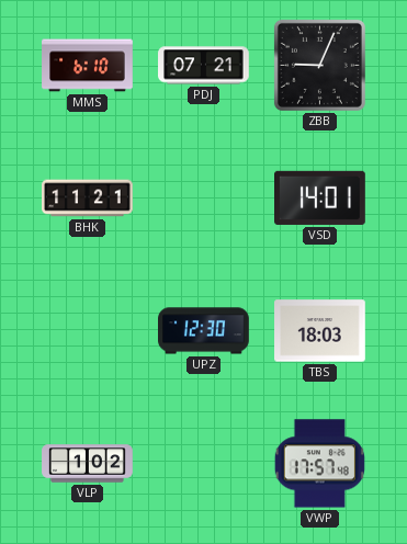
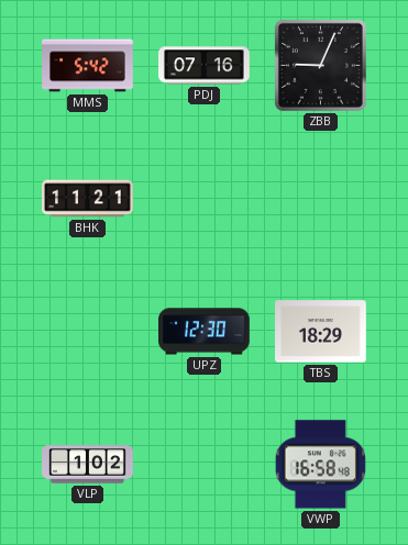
MMS: 6:10 -> 5:42
PDJ: 07:21 -> 07:16
VSD: 14:01 -> none
TBS: 18:03 -> 18:29
VWP: 17:57 -> 16:58
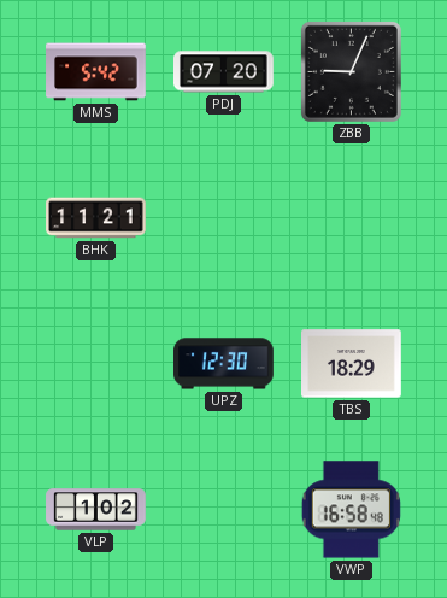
PDJ: 07:16 -> 07:20
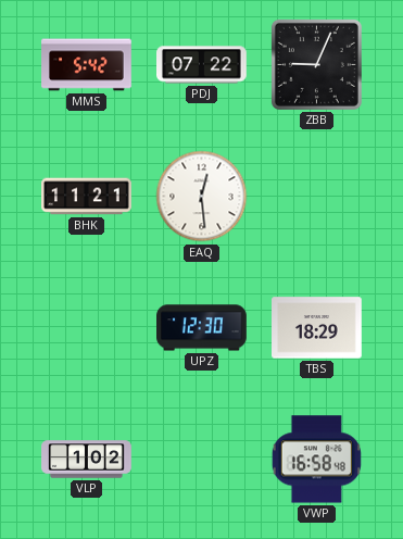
PDJ: 07:20 -> 07:22
EAQ: none -> 12:29
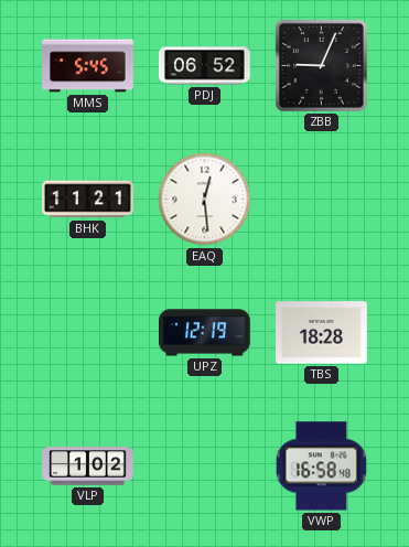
MMS: 5:42 -> 5:45
PDJ: 07:22 -> 06:52
UPZ: 12:30 -> 12:19
TBS: 18:29 -> 18:28
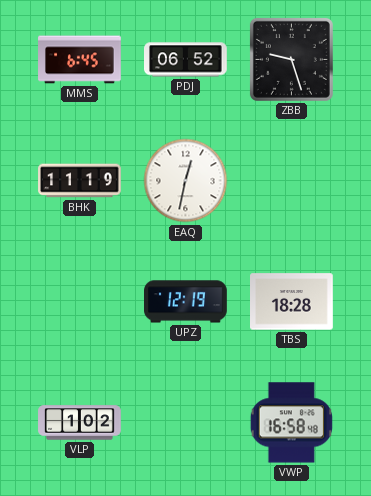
MMS: 5:45 -> 6:45
ZBB: 9:04 -> 9:27
BHK: 11:21 -> 11:19
EAQ: 12:29 -> 12:32
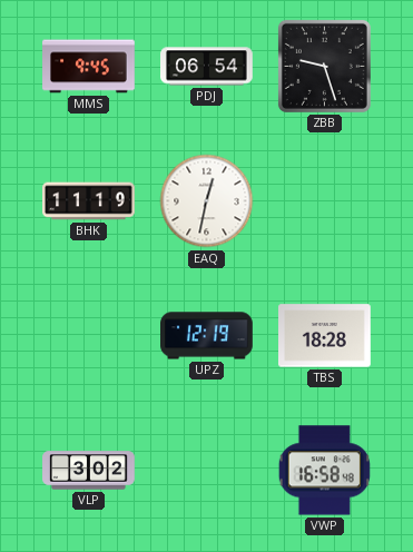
MMS: 6:45 -> 9:45
PDJ: 06:52 -> 06:54
VLP: 1:02 -> 3:02
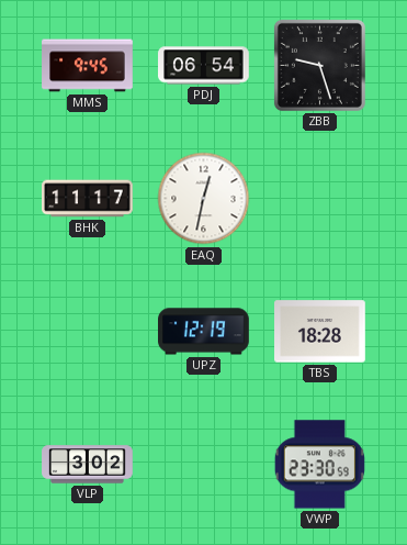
BHK: 11:19 -> 11:17
VWP: 16:58 -> 23:30
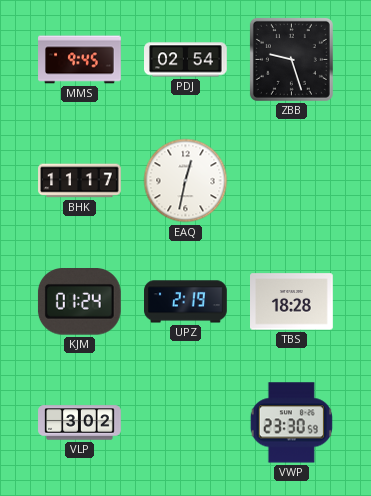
PDJ: 06:54 -> 02:54
KJM: none -> 01:24
UPZ: 12:19 -> 2:19
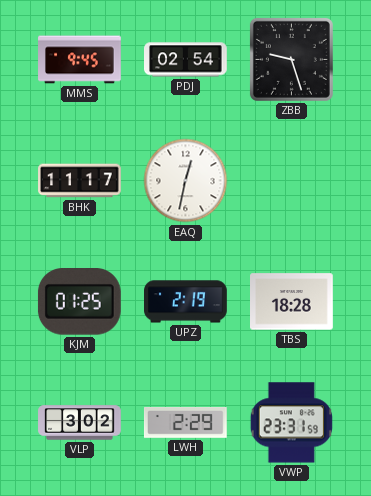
KJM: 01:24 -> 01:25
LWH: none -> 2:29
VWP: 23:30 -> 23:31
